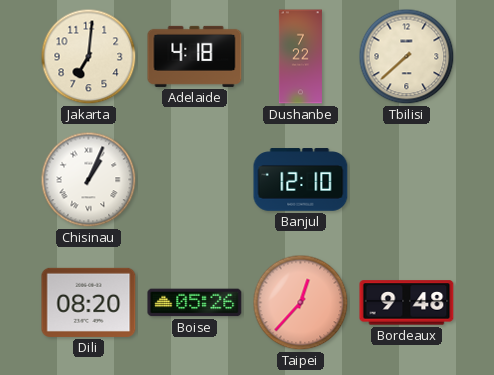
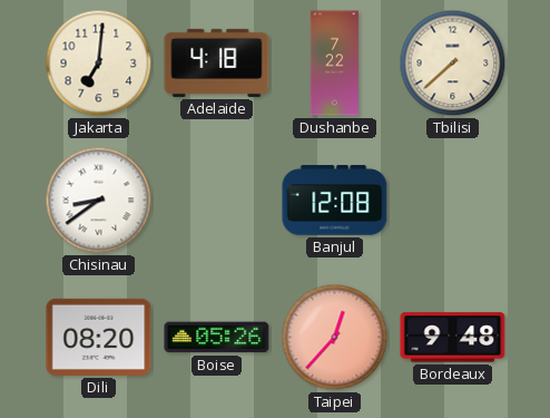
Chisinau: 1:04 -> 8:39
Banjul: 12:10 -> 12:08
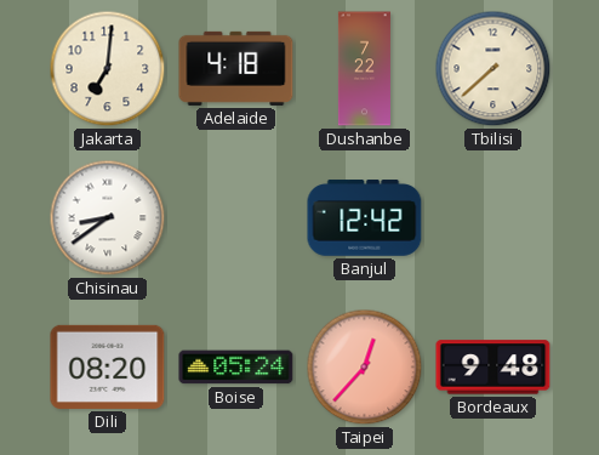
Banjul: 12:08 -> 12:42
Boise: 05:26 -> 05:24
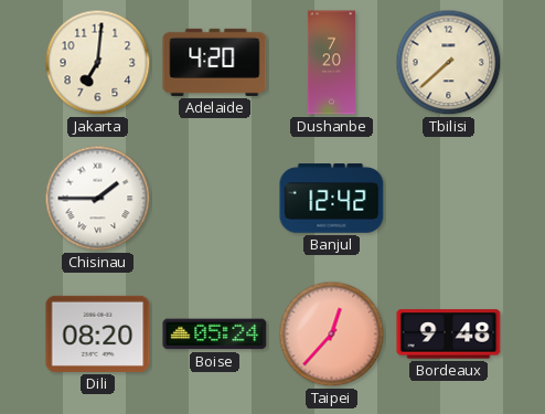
Adelaide: 4:18 -> 4:20
Dushanbe: 7:22 -> 7:20
Chisinau: 8:39 -> 1:45
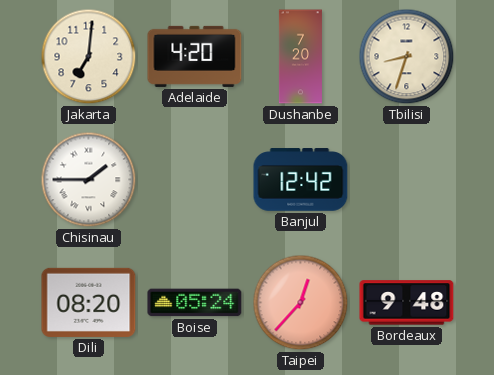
Tbilisi: 7:38 -> 8:33
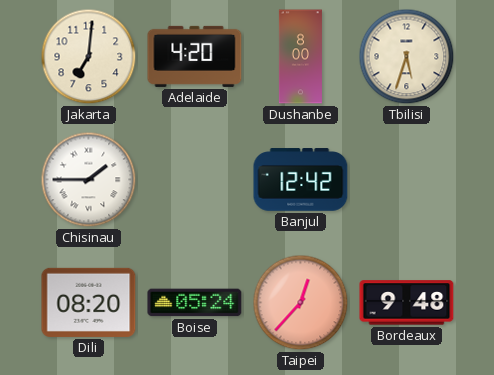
Dushanbe: 7:20 -> 8:00
Tbilisi: 8:33 -> 5:33
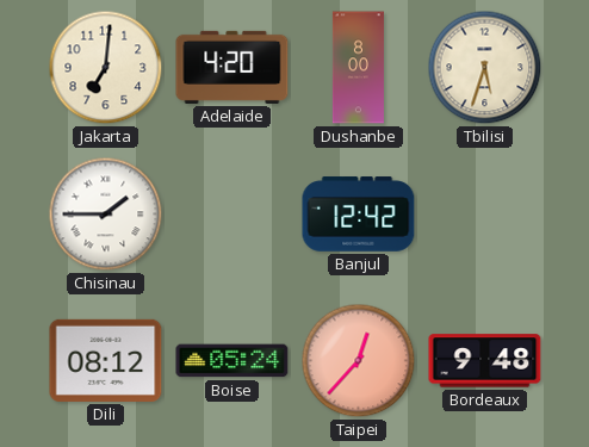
Dili: 08:20 -> 08:12
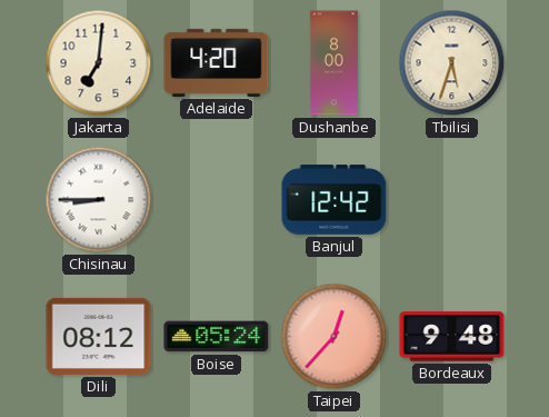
Chisinau: 1:45 -> 8:45
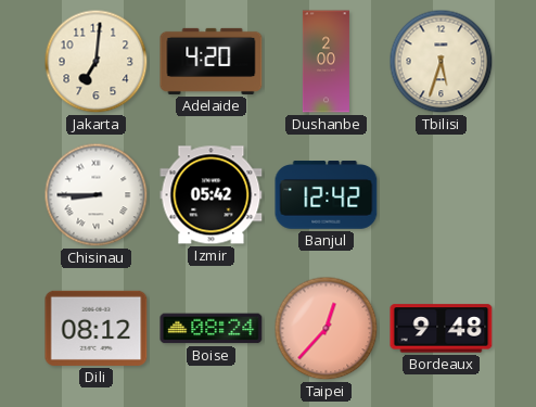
Dushanbe: 8:00 -> 2:00
Izmir: none -> 05:42
Boise: 05:24 -> 08:24
